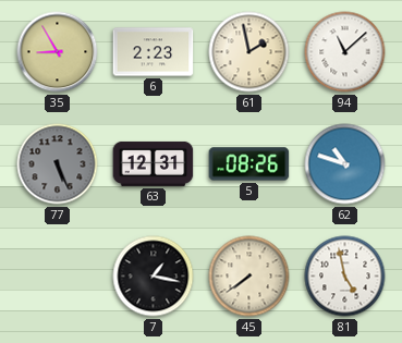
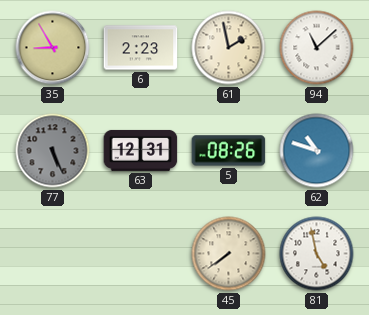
7: 1:17 -> none
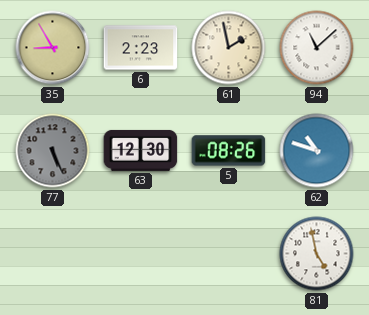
63: 12:31 -> 12:30
45: 7:39 -> none
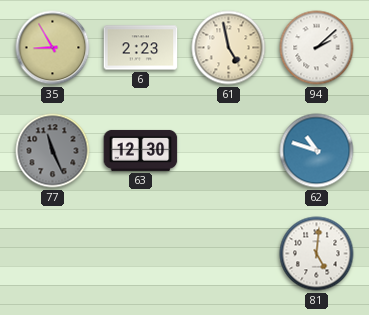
61: 1:58 -> 4:58
94: 11:08 -> 2:08
77: 5:26 -> 11:26
5: 08:26 -> none
81: 4:58 -> 5:01
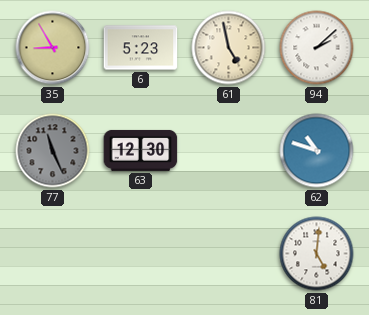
6: 2:23 -> 5:23
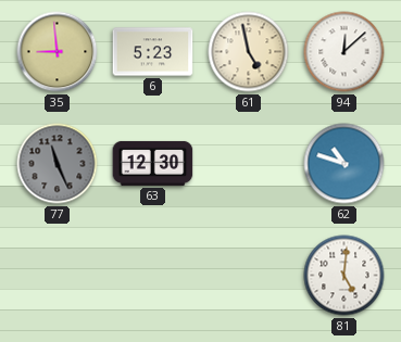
35: 8:55 -> 8:59
94: 2:08 -> 12:08
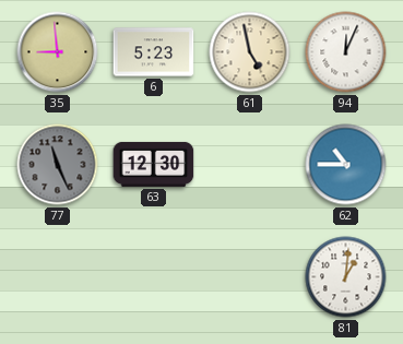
94: 12:08 -> 12:04
62: 10:48 -> 10:45
81: 5:01 -> 1:01
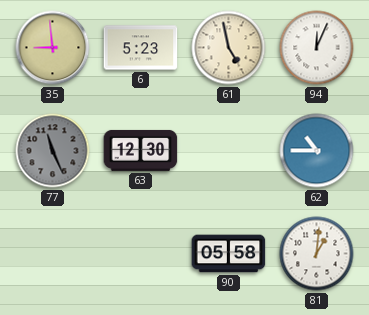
90: none -> 05:58
